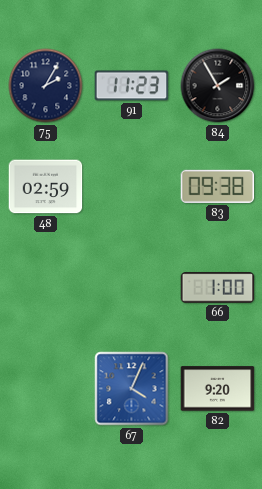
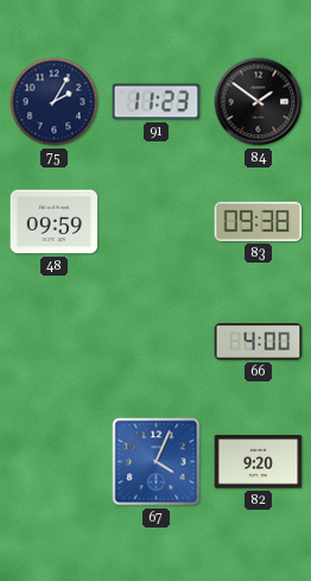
84: 1:55 -> 1:51
48: 02:59 -> 09:59
66: 1:00 -> 4:00
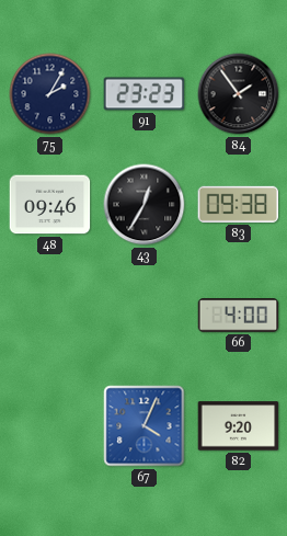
91: 11:23 -> 23:23
84: 1:51 -> 1:54
48: 09:59 -> 09:46
43: none -> 12:35
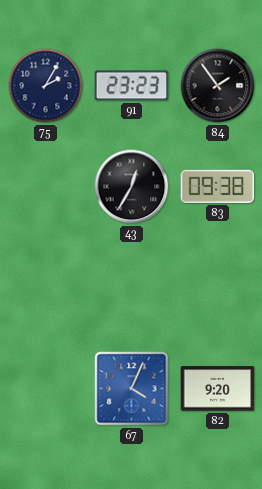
48: 09:46 -> none
66: 4:00 -> none
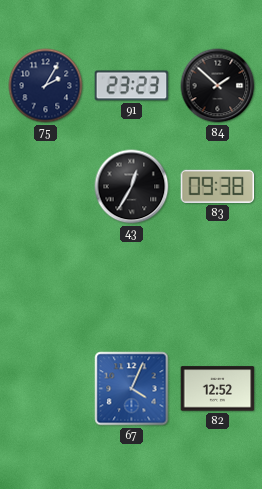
84: 1:54 -> 1:52
82: 9:20 -> 12:52
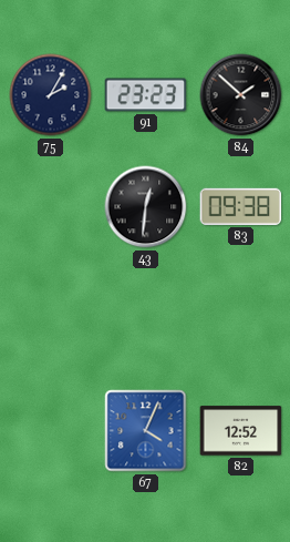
43: 12:35 -> 12:31
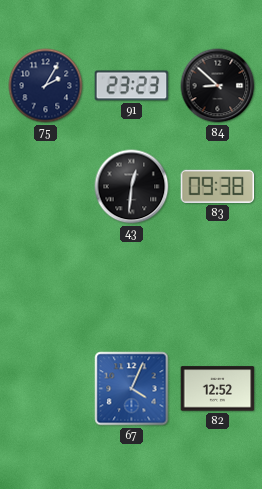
84: 1:52 -> 8:52
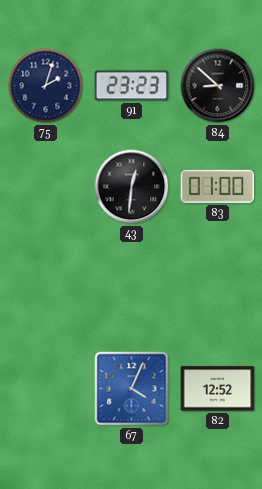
75: 2:05 -> 2:03
83: 09:38 -> 01:00
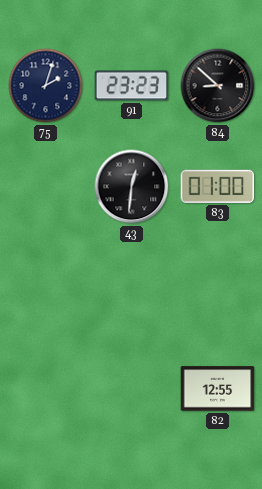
67: 4:04 -> none
82: 12:52 -> 12:55
